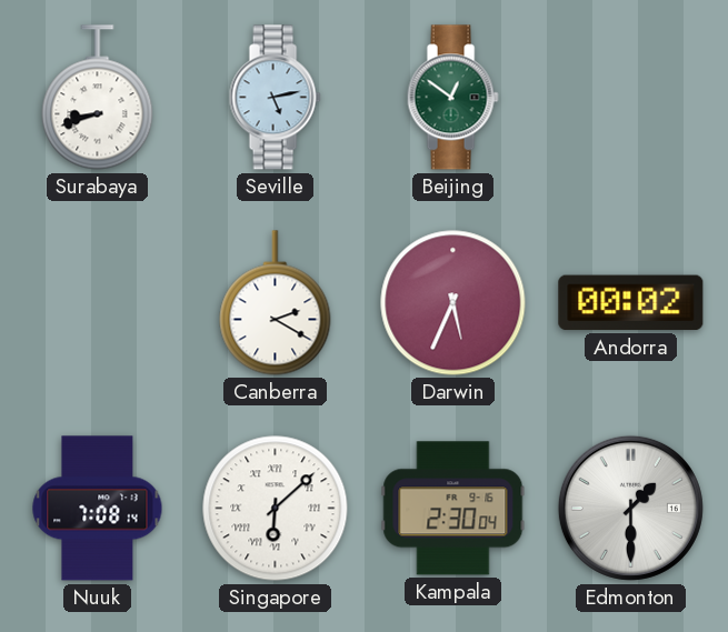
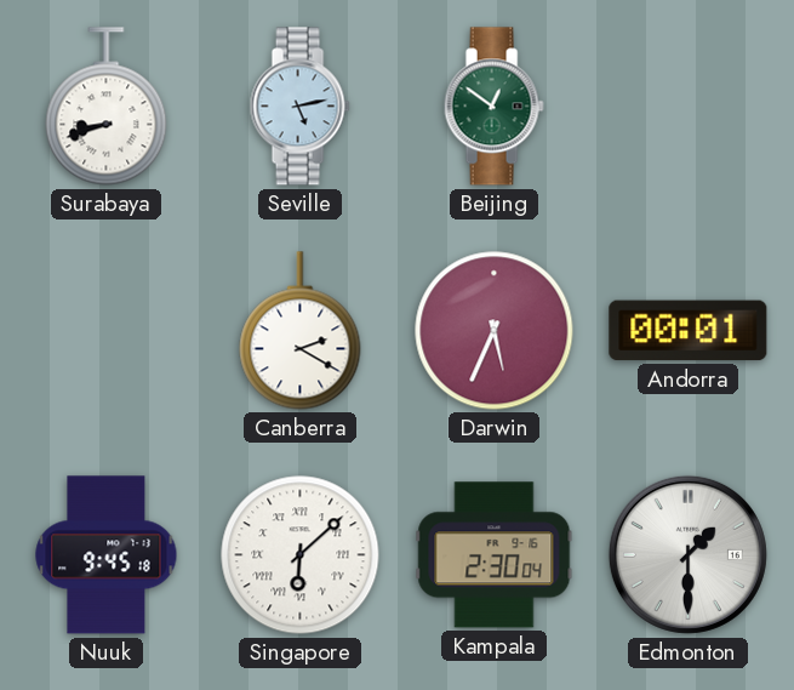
Andorra: 00:02 -> 00:01
Nuuk: 7:08 -> 9:45
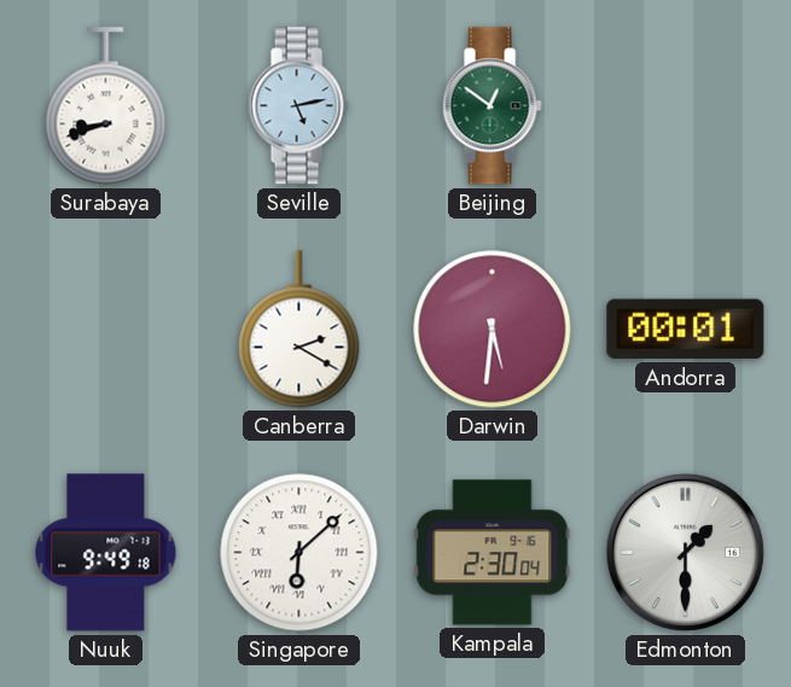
Darwin: 5:34 -> 5:31
Nuuk: 9:45 -> 9:49
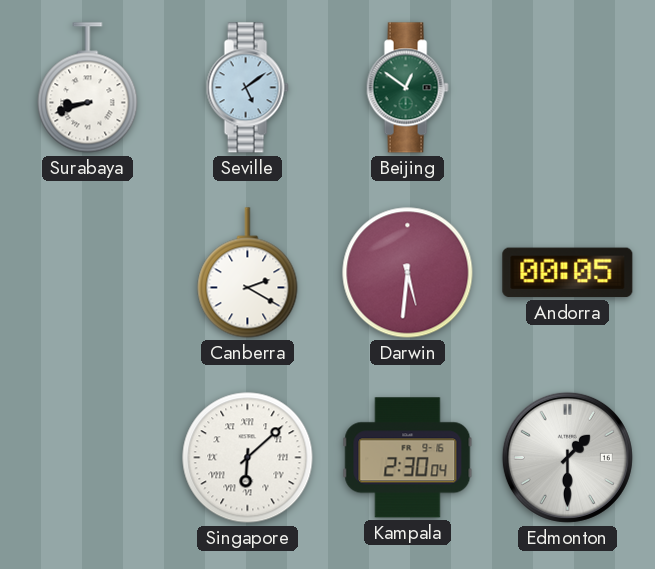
Seville: 5:13 -> 5:09
Andorra: 00:01 -> 00:05
Nuuk: 9:49 -> none
